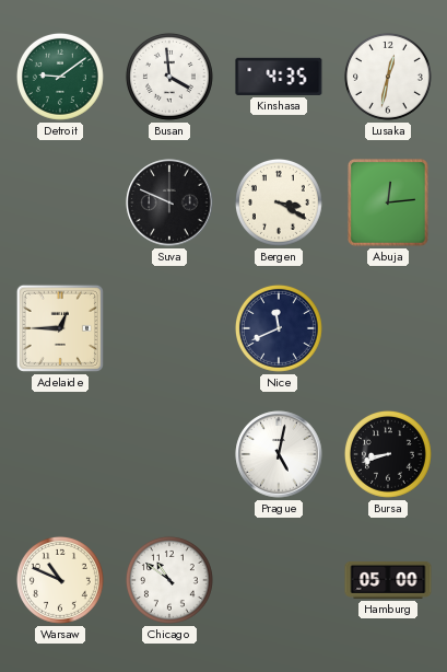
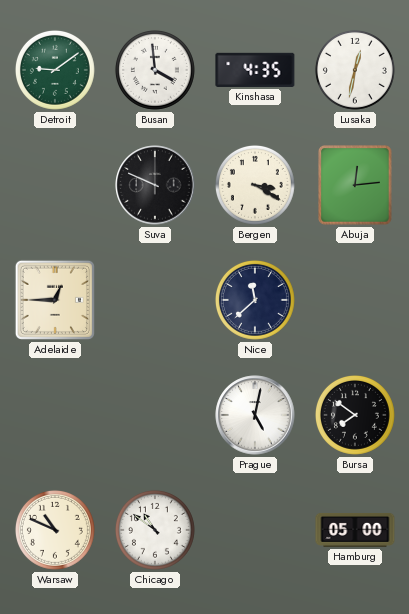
Nice: 11:41 -> 11:38
Bursa: 8:42 -> 7:51
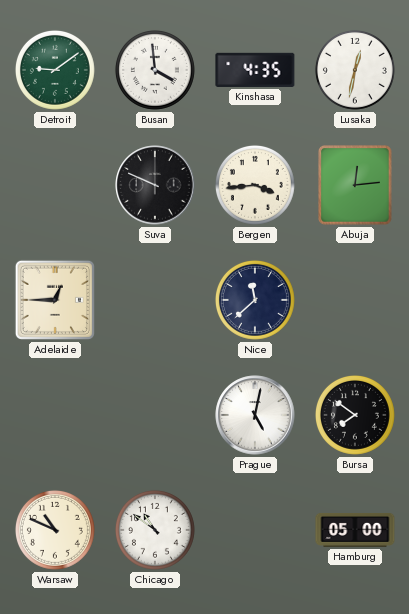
Bergen: 3:20 -> 3:44
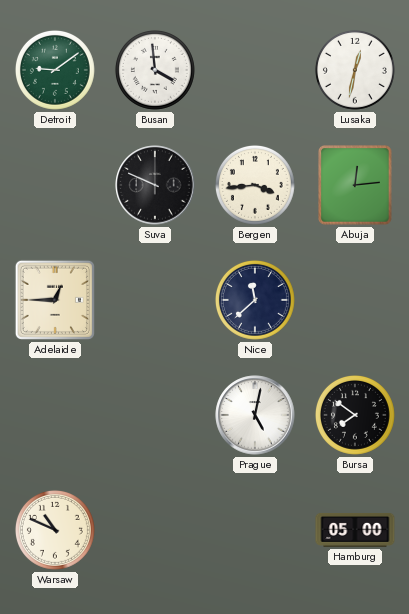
Kinshasa: 4:35 -> none
Chicago: 10:51 -> none
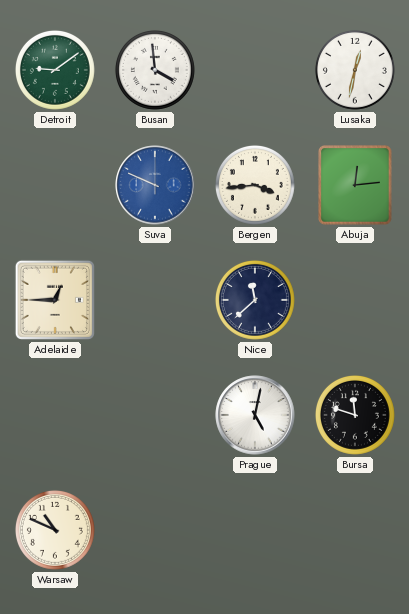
Suva dial: black -> blue
Bursa: 7:51 -> 11:48
Hamburg: 05:00 -> none
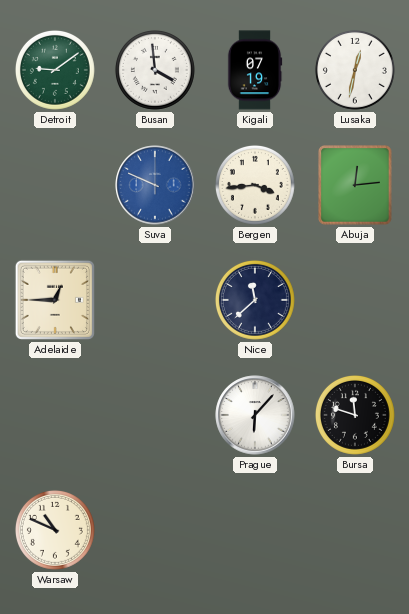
Kigali: none -> 07:19
Prague: 5:02 -> 6:07
